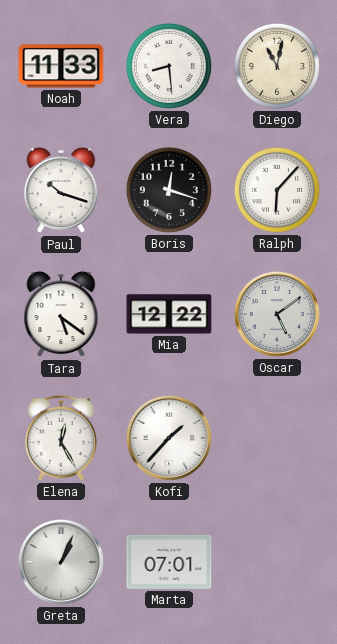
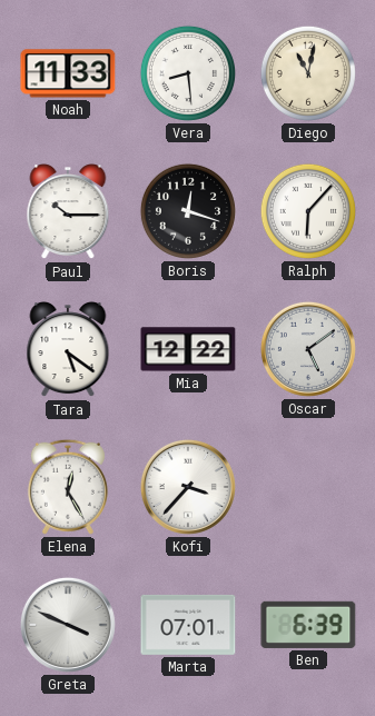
Paul: 10:18 -> 10:15
Kofi: 1:37 -> 3:37
Greta: 1:04 -> 3:49
Ben: none -> 6:39
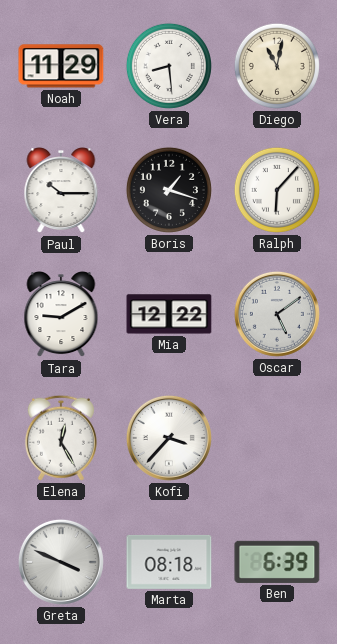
Noah: 11:33 -> 11:29
Boris: 12:18 -> 1:18
Tara: 5:21 -> 9:10
Marta: 07:01 -> 08:18
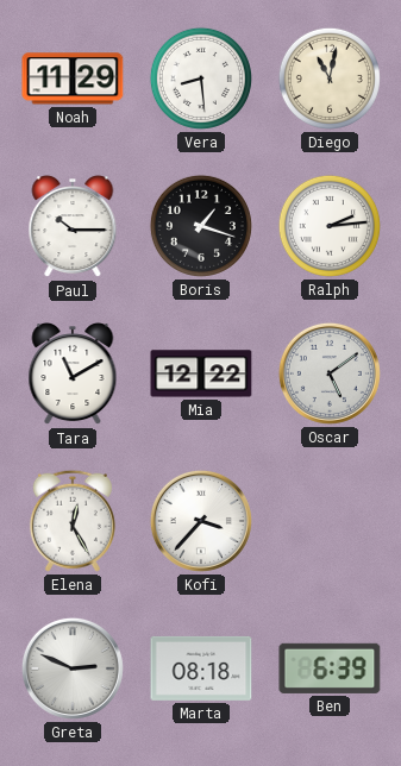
Ralph: 6:07 -> 2:14
Tara: 9:10 -> 11:10
Greta: 3:49 -> 2:49
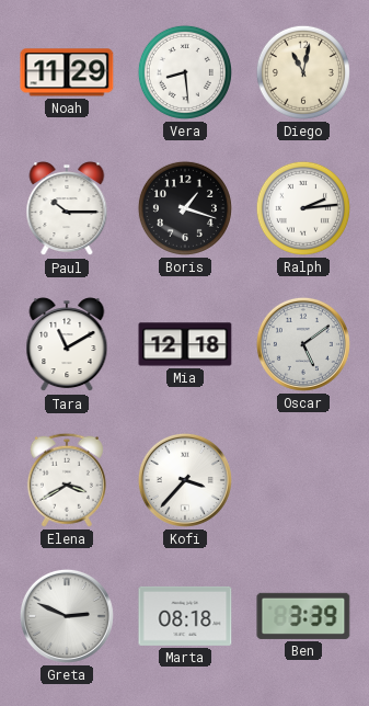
Mia: 12:22 -> 12:18
Elena: 12:25 -> 3:40
Ben: 6:39 -> 3:39
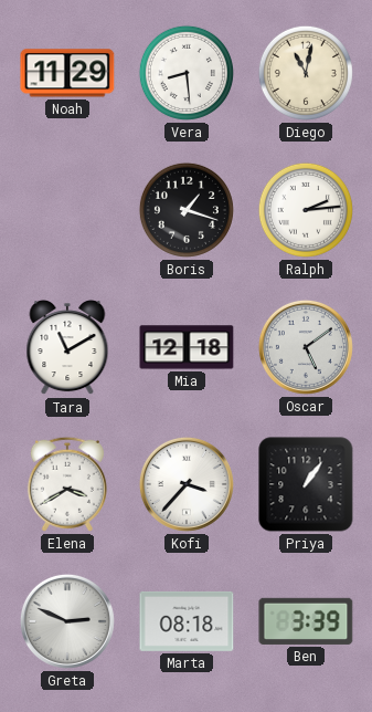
Paul: 10:15 -> none
Priya: none -> 1:06
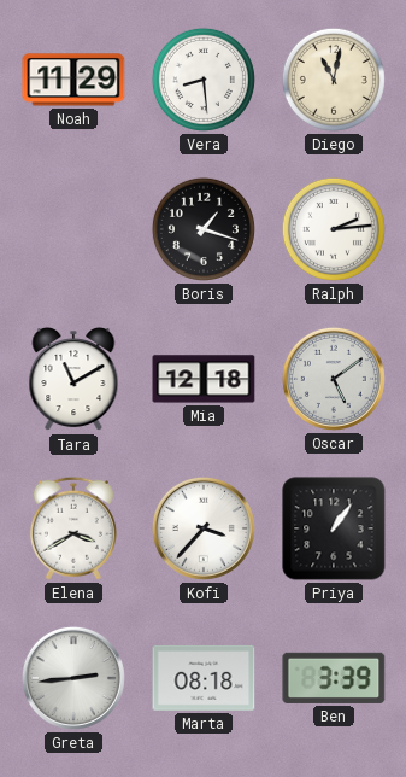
Greta: 2:49 -> 2:44
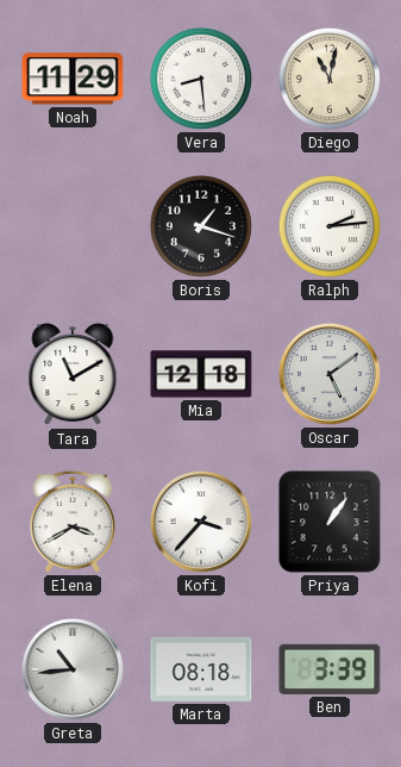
Greta: 2:44 -> 10:44
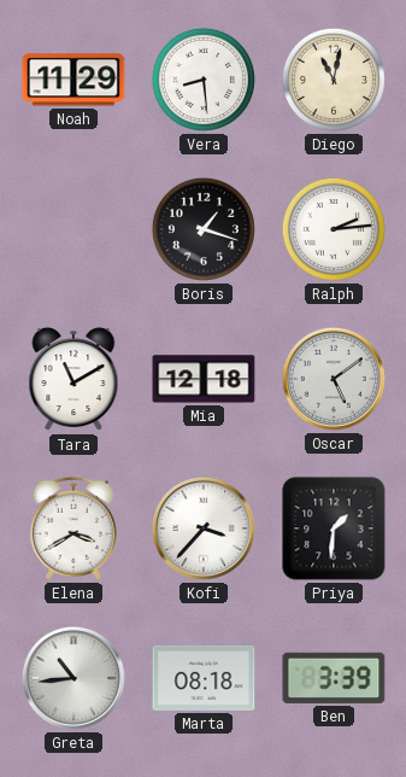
Priya: 1:06 -> 1:31
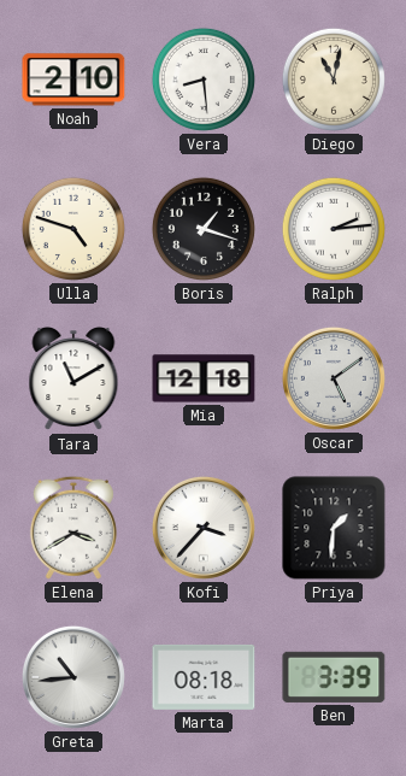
Noah: 11:29 -> 2:10
Ulla: none -> 4:48
